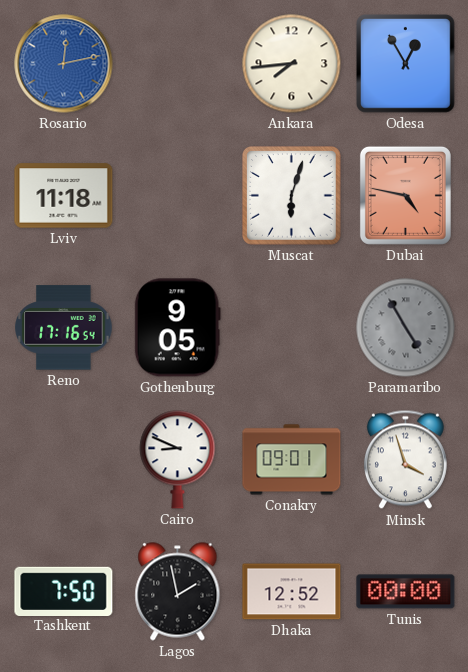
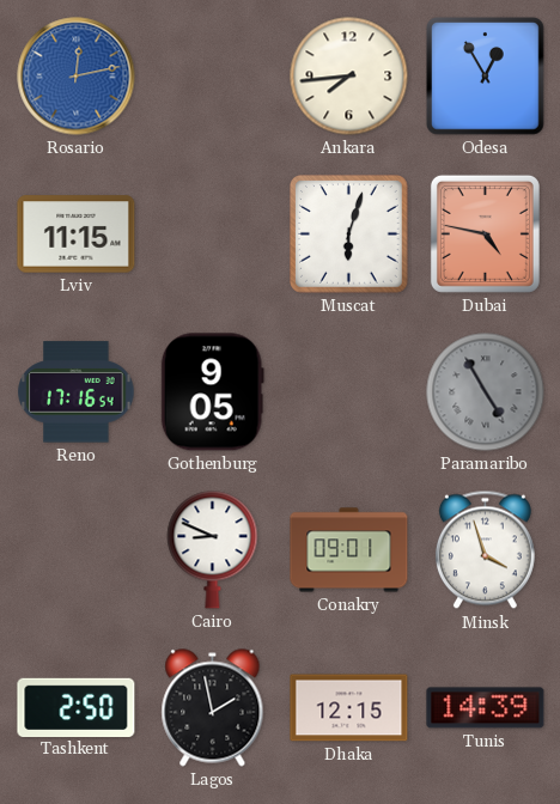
Lviv: 11:18 -> 11:15
Tashkent: 7:50 -> 2:50
Dhaka: 12:52 -> 12:15
Tunis: 00:00 -> 14:39
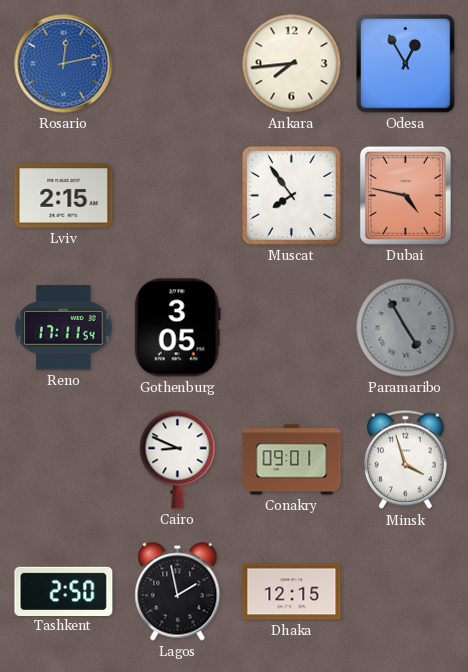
Lviv: 11:15 -> 2:15
Muscat: 6:03 -> 7:54
Reno: 17:16 -> 17:11
Gothenburg: 9:05 -> 3:05
Tunis: 14:39 -> none
